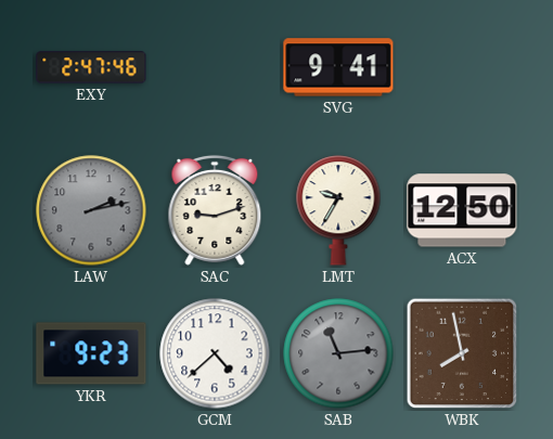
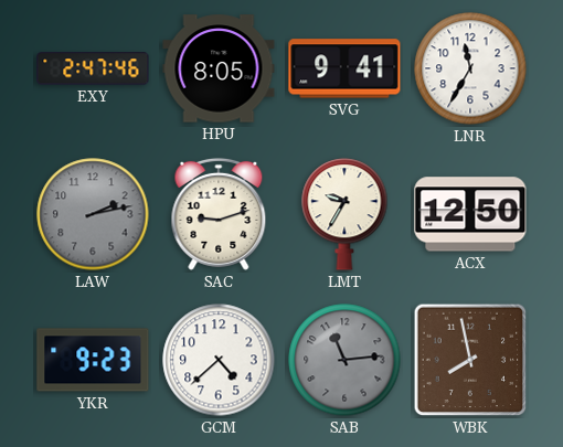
HPU: none -> 8:05
LNR: none -> 11:35
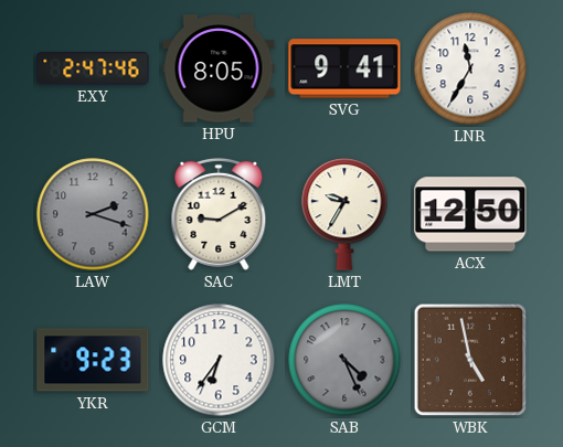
LAW: 2:13 -> 2:18
SAC: 9:12 -> 9:10
GCM: 4:38 -> 6:36
SAB: 11:14 -> 4:26
WBK: 7:58 -> 4:58
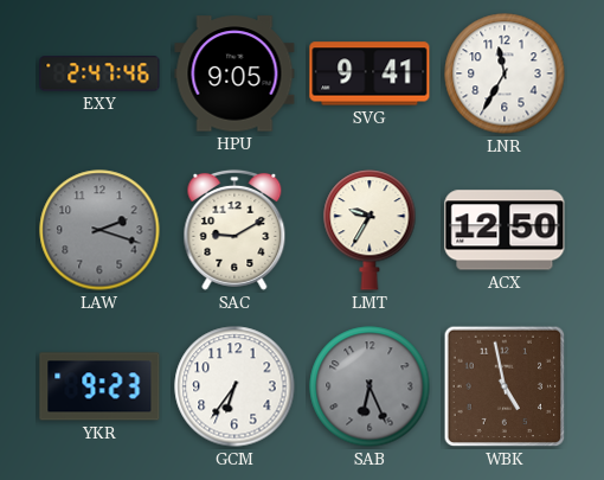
HPU: 8:05 -> 9:05
SAB: 4:26 -> 6:26
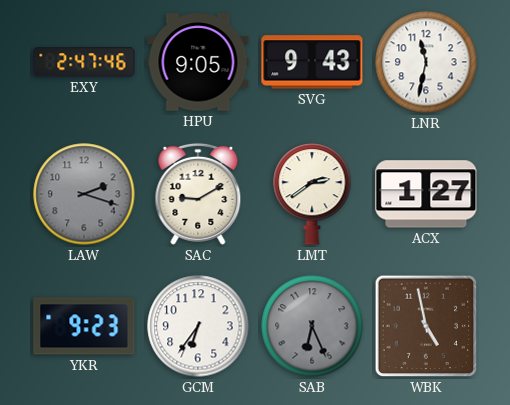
SVG: 9:41 -> 9:43
LNR: 11:35 -> 11:32
LMT: 9:35 -> 2:39
ACX: 12:50 -> 1:27
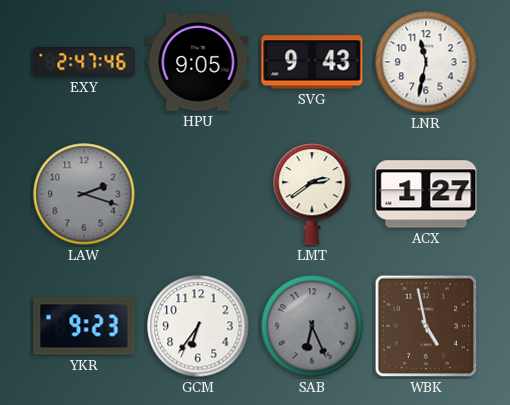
SAC: 9:10 -> none
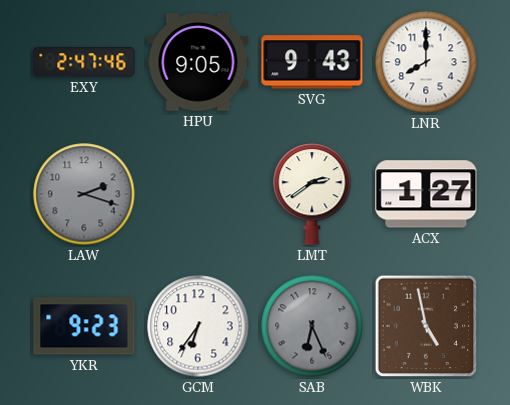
LNR: 11:32 -> 8:00
